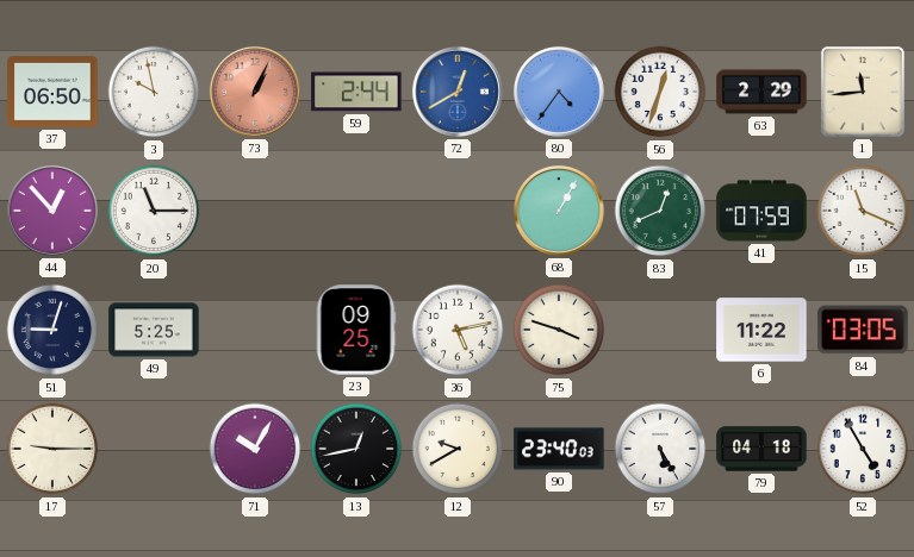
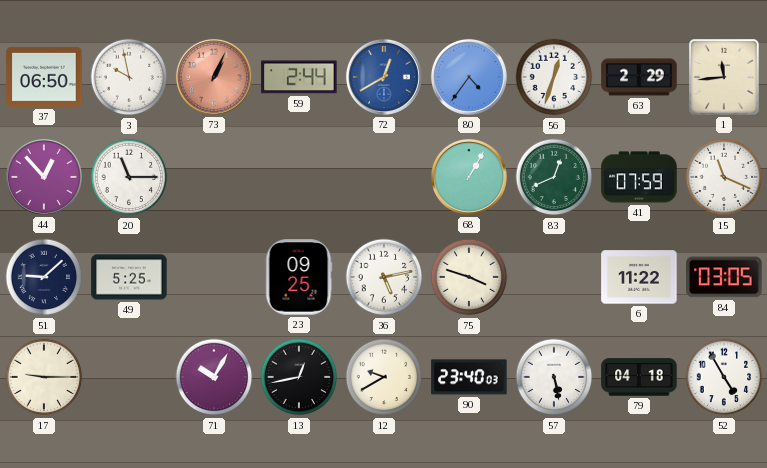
51: 9:03 -> 9:08
57: 5:25 -> 5:28
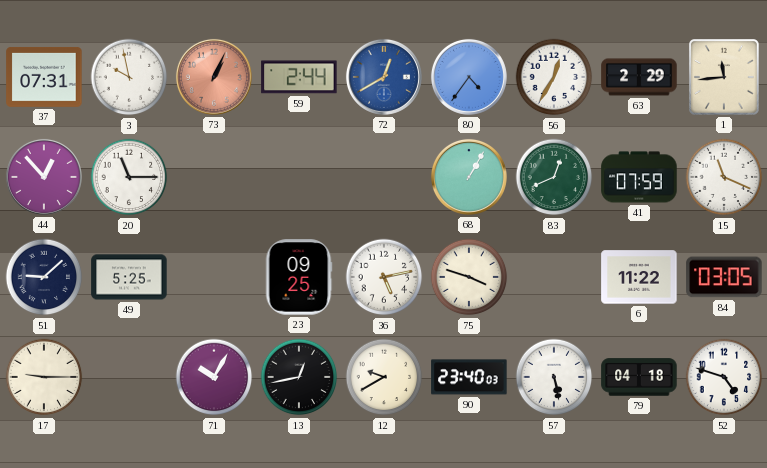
37: 06:50 -> 07:31
56: 12:33 -> 12:35
52: 4:55 -> 4:48
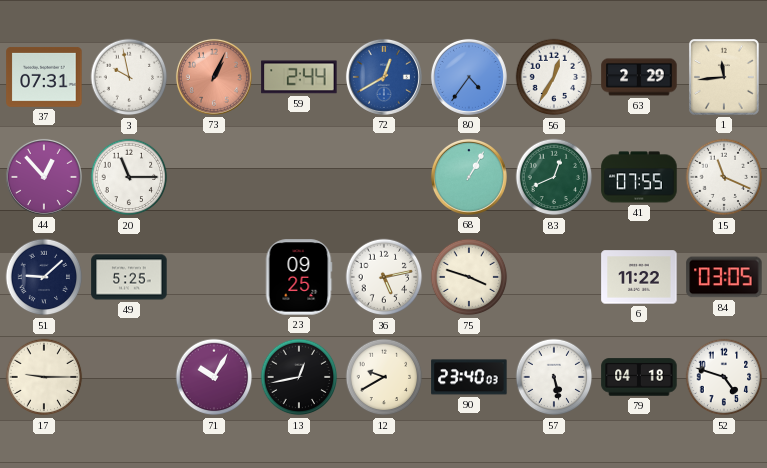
41: 07:59 -> 07:55
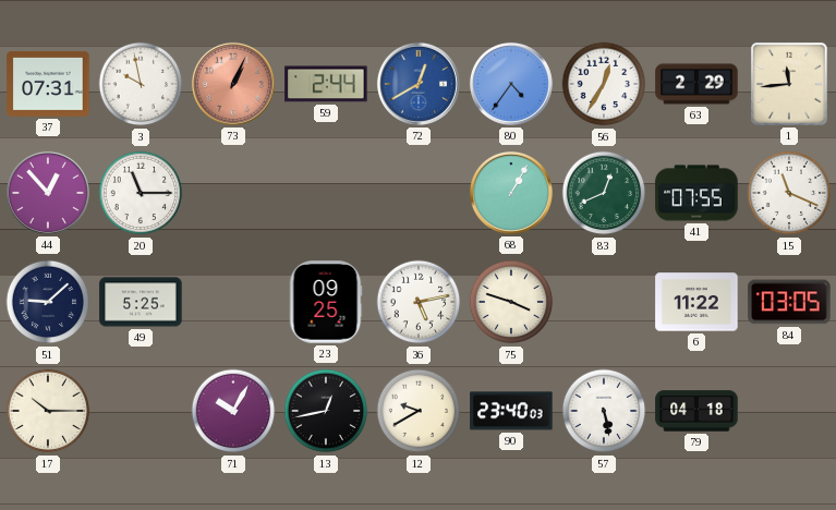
17: 9:15 -> 10:15
52: 4:48 -> none
